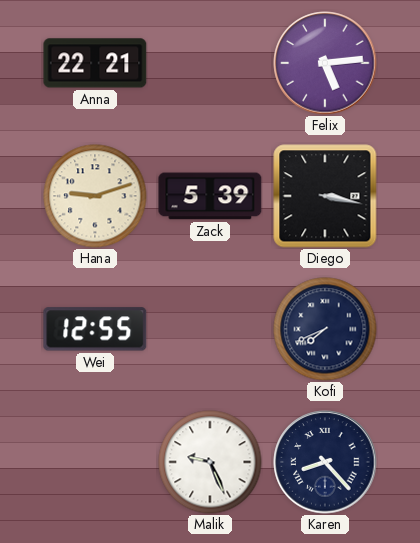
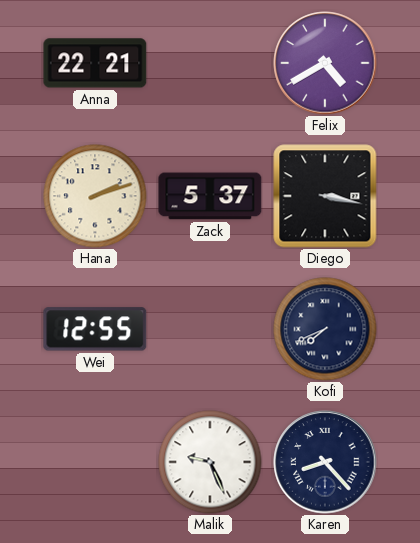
Felix: 5:14 -> 4:40
Hana: 9:12 -> 2:12
Zack: 5:39 -> 5:37
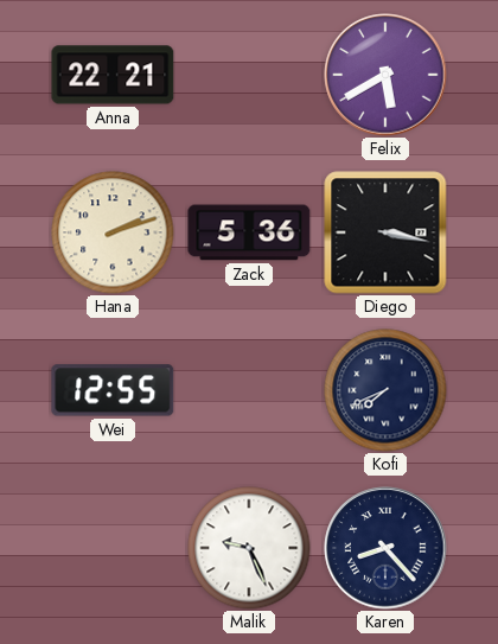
Felix: 4:40 -> 5:40
Zack: 5:37 -> 5:36
